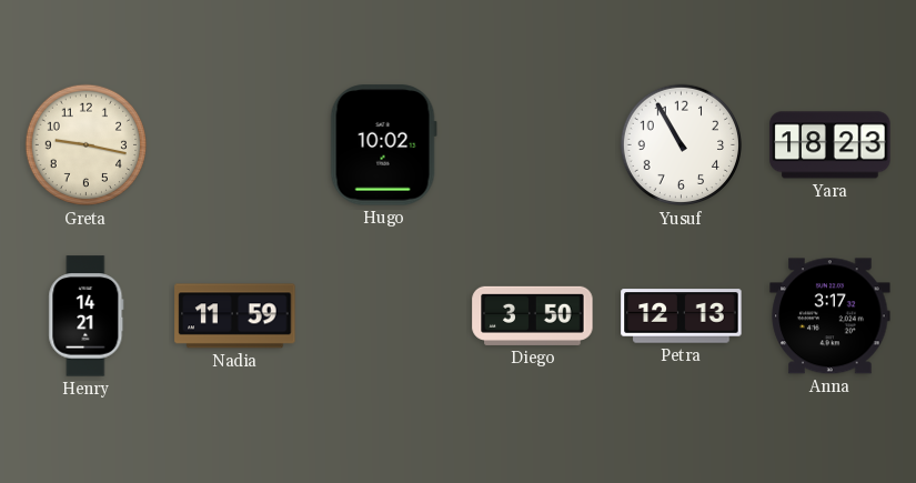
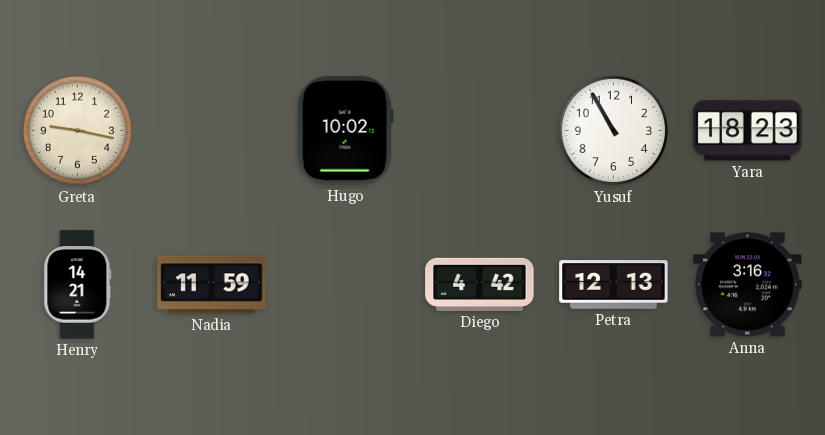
Diego: 3:50 -> 4:42
Anna: 3:17 -> 3:16
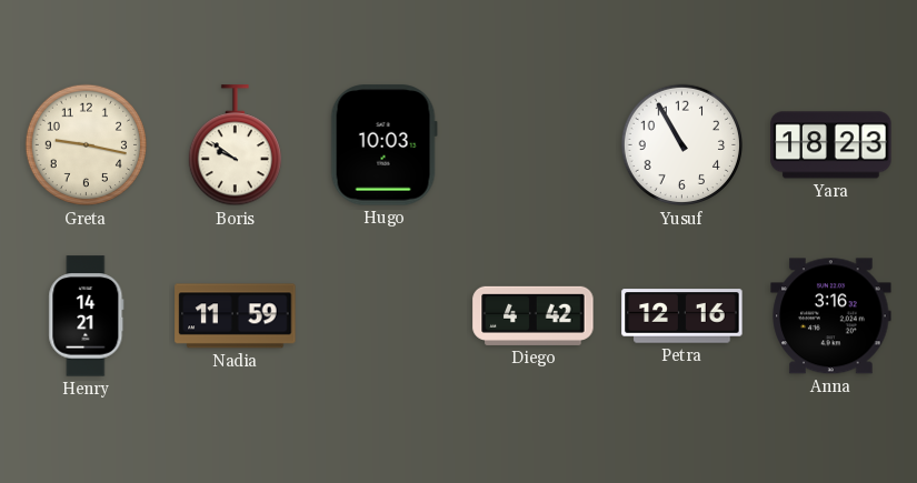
Boris: none -> 9:51
Hugo: 10:02 -> 10:03
Petra: 12:13 -> 12:16
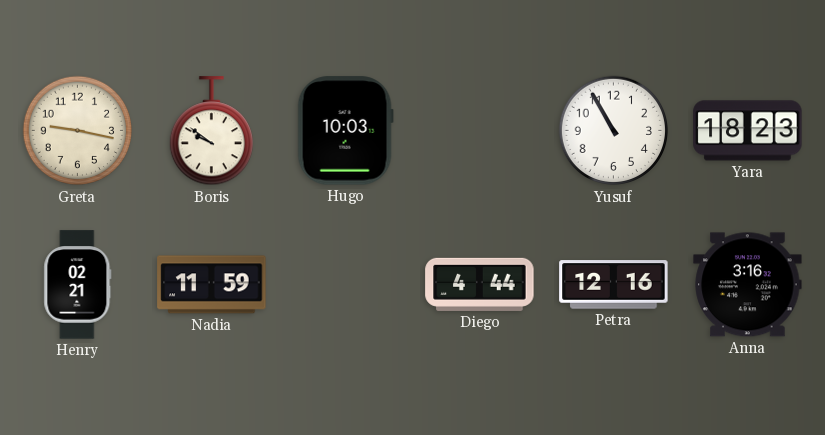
Henry: 14:21 -> 02:21
Diego: 4:42 -> 4:44
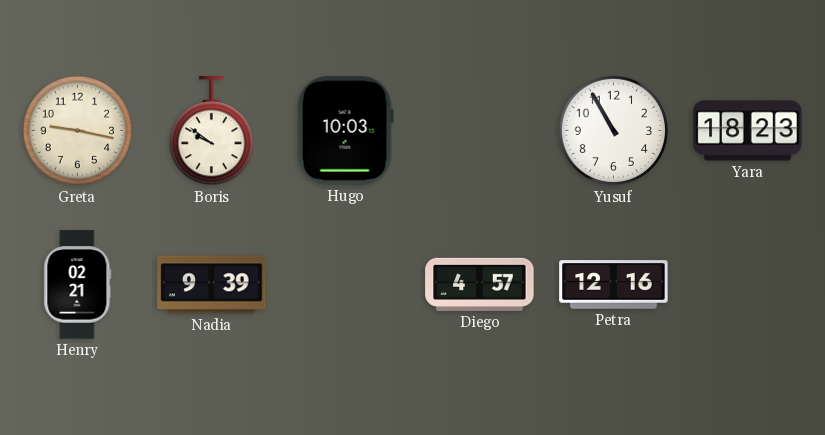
Nadia: 11:59 -> 9:39
Diego: 4:44 -> 4:57
Anna: 3:16 -> none
